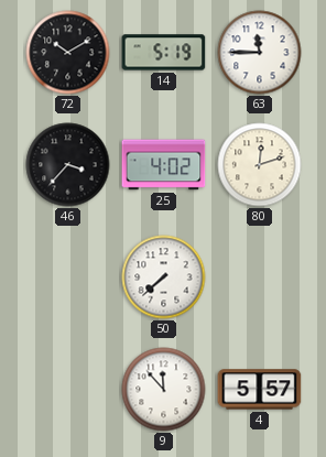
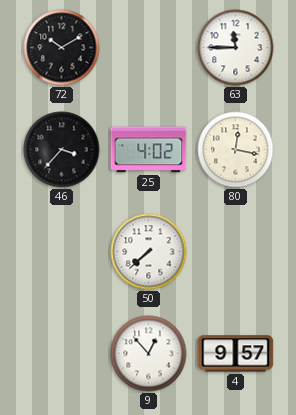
14: 5:19 -> none
80: 12:12 -> 12:17
9: 11:53 -> 12:53
4: 5:57 -> 9:57
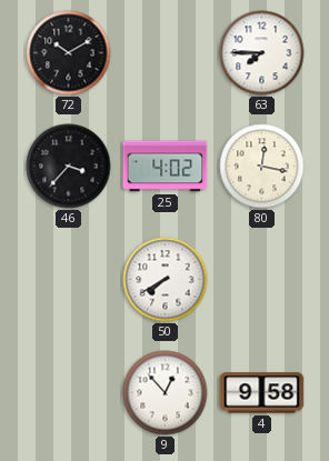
63: 11:45 -> 7:45
50: 7:38 -> 7:40
4: 9:57 -> 9:58
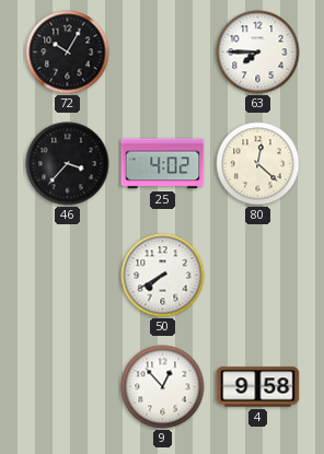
72: 10:10 -> 10:05
80: 12:17 -> 12:22
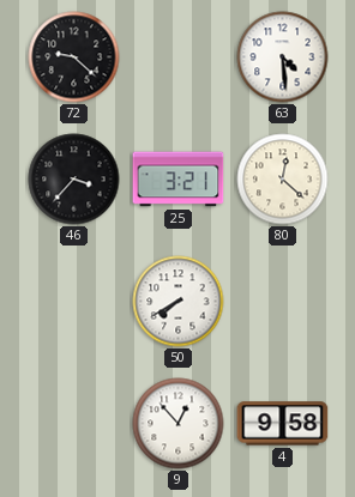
72: 10:05 -> 9:22
63: 7:45 -> 4:29
25: 4:02 -> 3:21
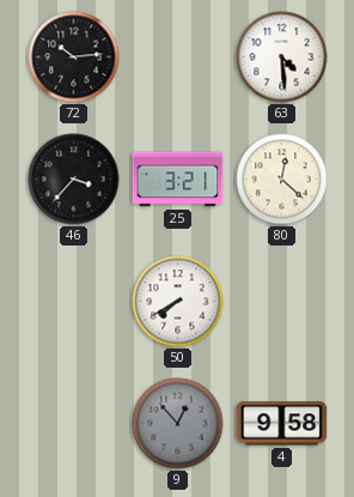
72: 9:22 -> 10:14
9 dial: white -> grey
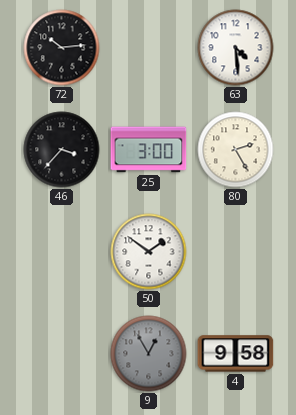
25: 3:21 -> 3:00
80: 12:22 -> 2:25
50: 7:40 -> 1:51
9: 12:53 -> 12:55
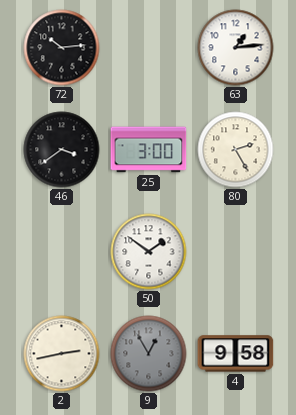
63: 4:29 -> 1:14
46: 3:37 -> 3:39
2: none -> 2:43
